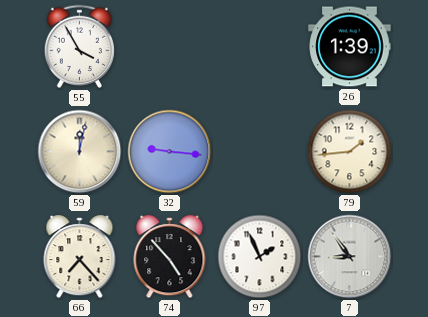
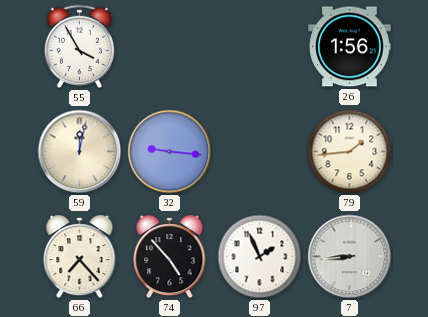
26: 1:39 -> 1:56
7: 8:54 -> 8:44
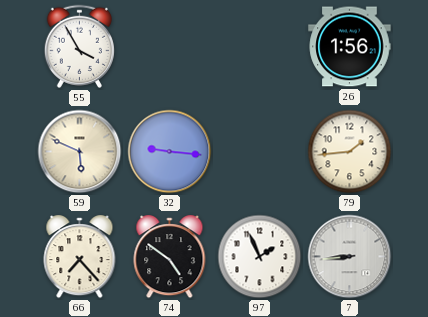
59: 12:02 -> 5:49
74: 4:53 -> 4:51
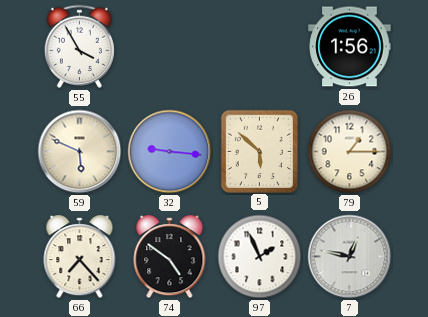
5: none -> 5:52
79: 1:44 -> 1:15
7: 8:44 -> 12:47
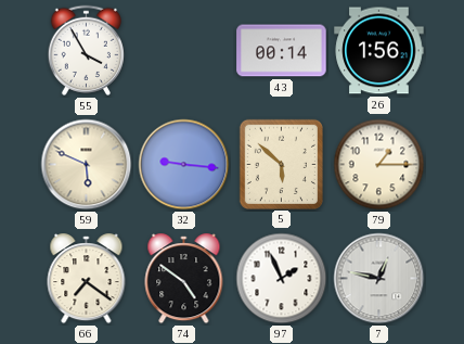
43: none -> 00:14
66: 7:23 -> 7:21
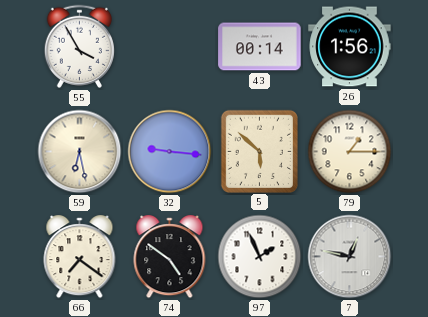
59: 5:49 -> 6:28
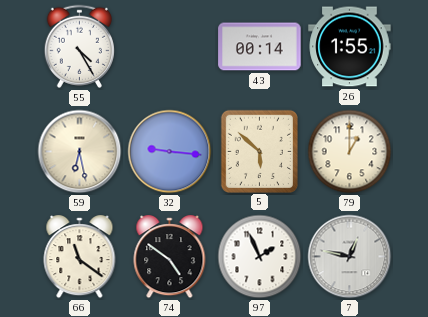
55: 3:55 -> 4:25
26: 1:56 -> 1:55
79: 1:15 -> 1:00
66: 7:21 -> 11:21
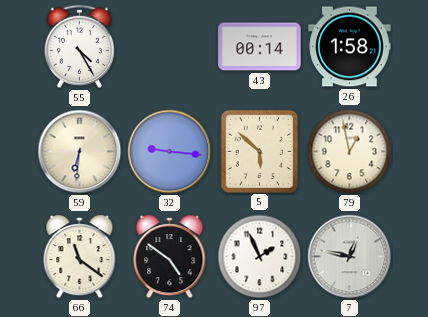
26: 1:55 -> 1:58
59: 6:28 -> 6:31
79: 1:00 -> 12:58
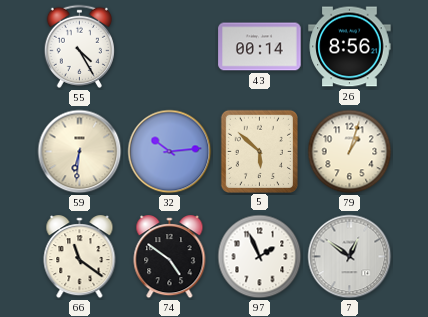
26: 1:58 -> 8:56
32: 9:16 -> 10:14
79: 12:58 -> 1:03
7: 12:47 -> 12:51
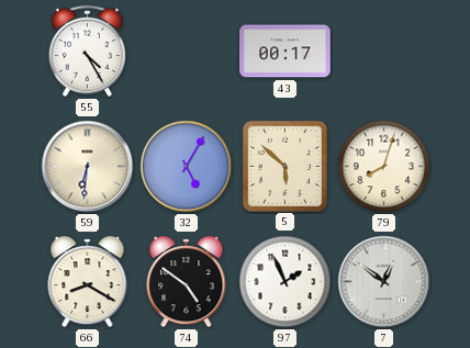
43: 00:14 -> 00:17
26: 8:56 -> none
32: 10:14 -> 5:05
79: 1:03 -> 8:03
66: 11:21 -> 8:20
